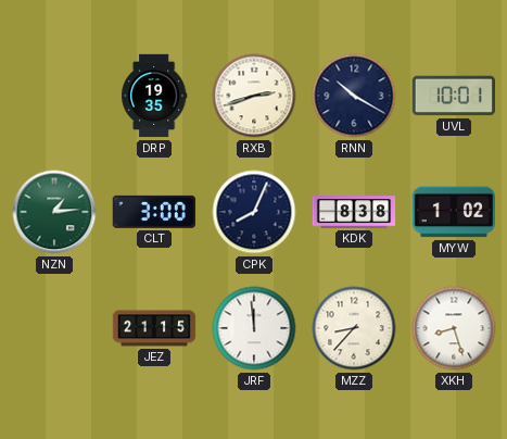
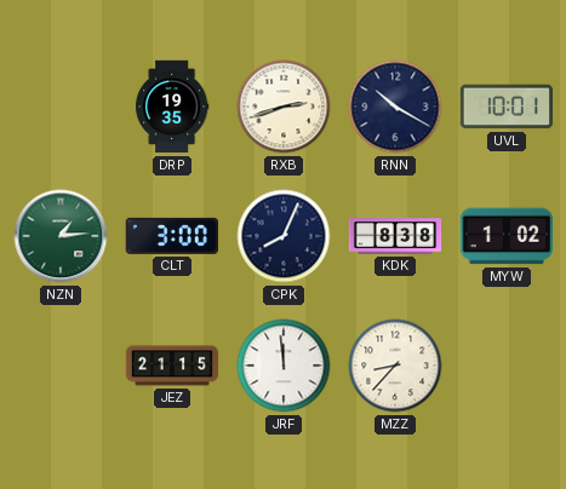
XKH: 8:27 -> none
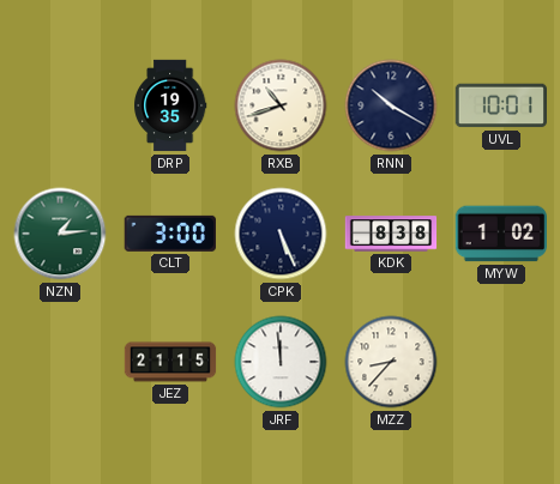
RXB: 2:42 -> 10:42
CPK: 8:04 -> 5:26
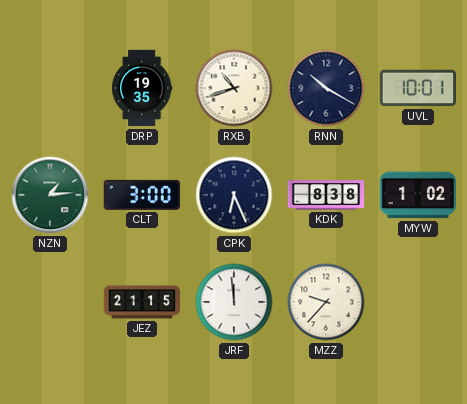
CPK: 5:26 -> 6:26
MZZ: 8:37 -> 9:37
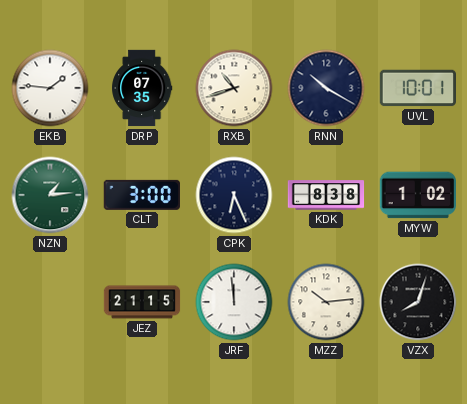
EKB: none -> 1:46
DRP: 19:35 -> 07:35
MZZ: 9:37 -> 10:14
VZX: none -> 8:03
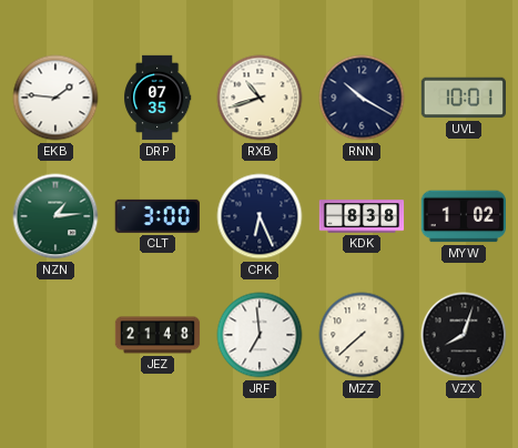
JEZ: 21:15 -> 21:48
JRF: 11:59 -> 6:59
MZZ: 10:14 -> 7:38
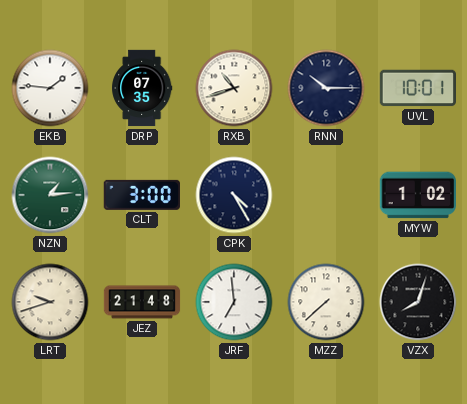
RNN: 10:20 -> 10:15
CPK: 6:26 -> 4:25
KDK: 8:38 -> none
LRT: none -> 9:42
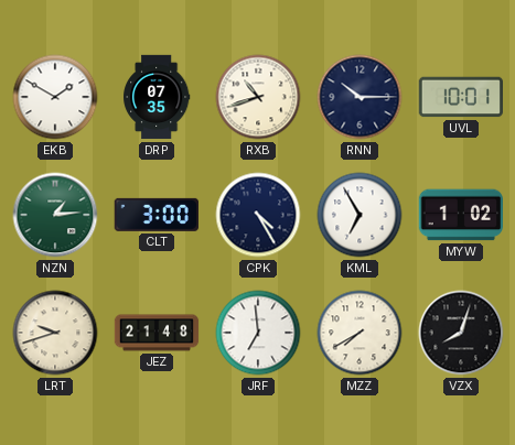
EKB: 1:46 -> 1:50
KML: none -> 6:55
MZZ: 7:38 -> 7:40
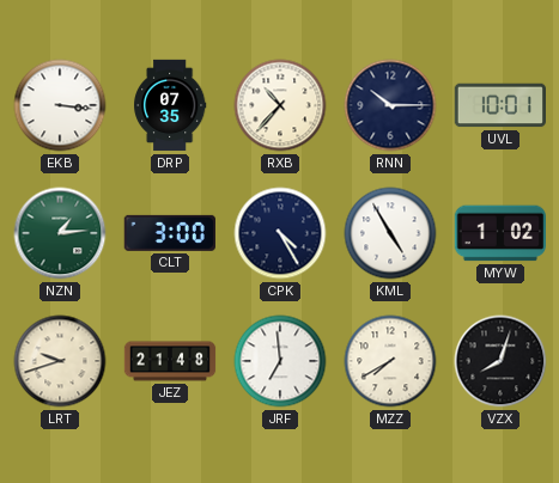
EKB: 1:50 -> 3:16
RXB: 10:42 -> 10:37
KML: 6:55 -> 4:55
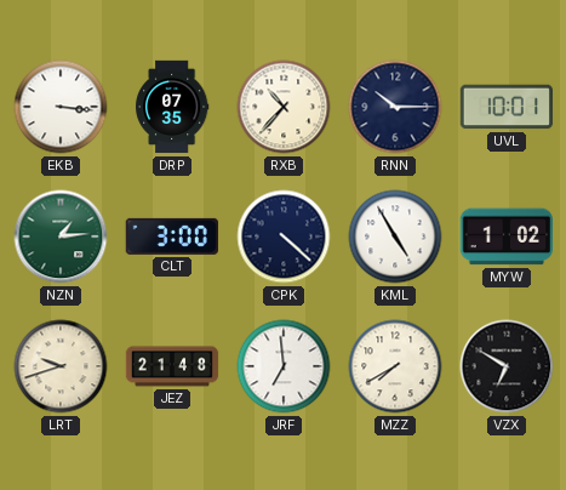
CPK: 4:25 -> 4:22
VZX: 8:03 -> 6:50
